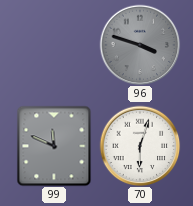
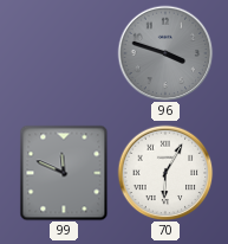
70: 6:03 -> 6:05
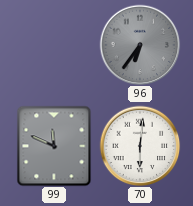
96: 3:48 -> 6:36
70: 6:05 -> 6:01
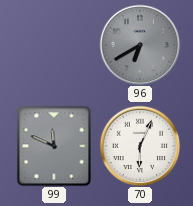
96: 6:36 -> 6:40
70: 6:01 -> 6:04
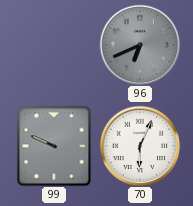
96: 6:40 -> 6:41
99: 11:49 -> 9:49
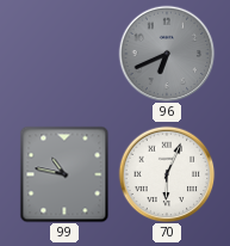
99: 9:49 -> 10:47
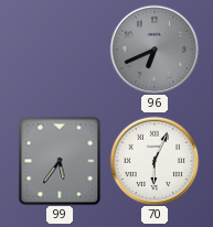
99: 10:47 -> 5:36
